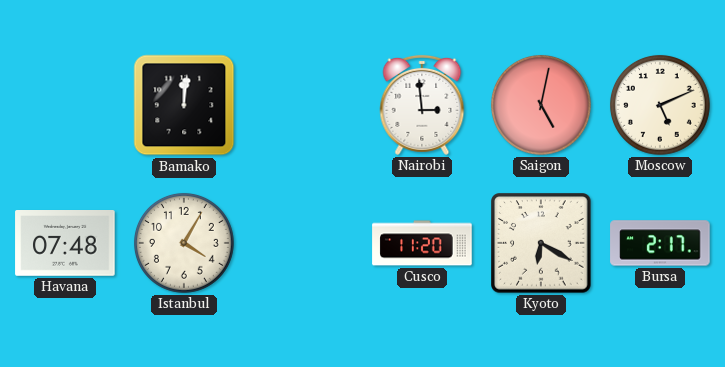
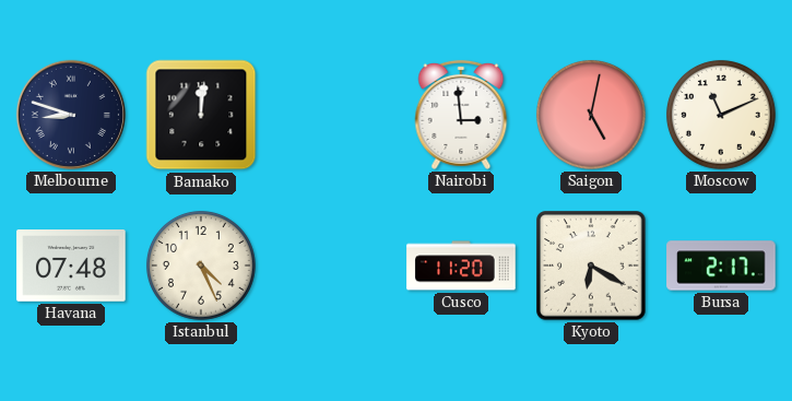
Melbourne: none -> 8:48
Moscow: 5:11 -> 11:11
Istanbul: 4:05 -> 4:26
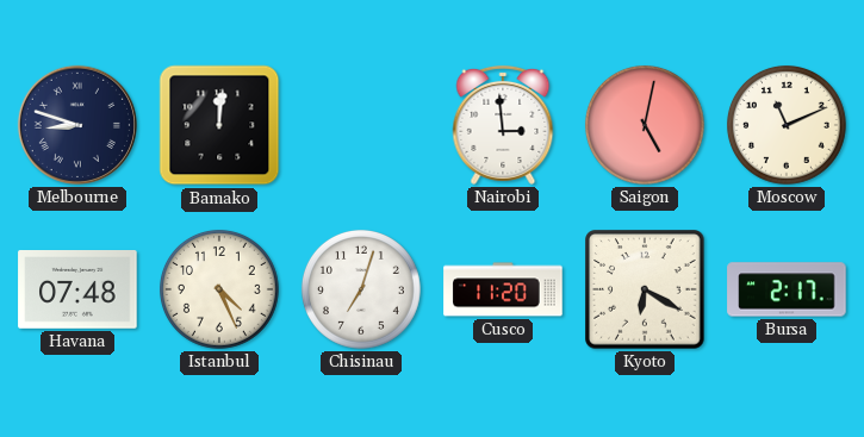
Chisinau: none -> 7:03
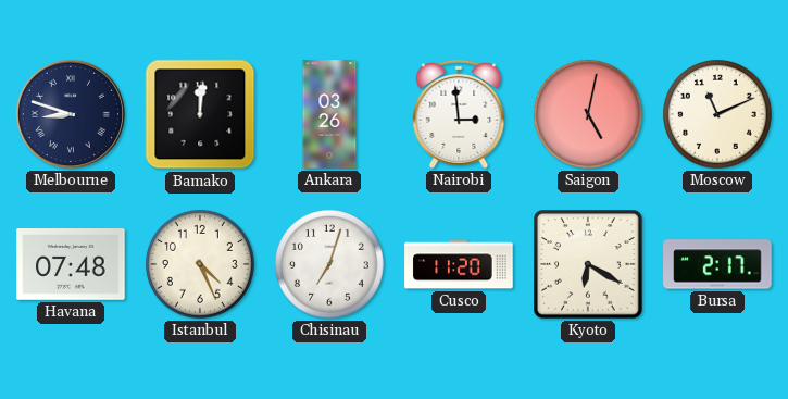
Ankara: none -> 03:26
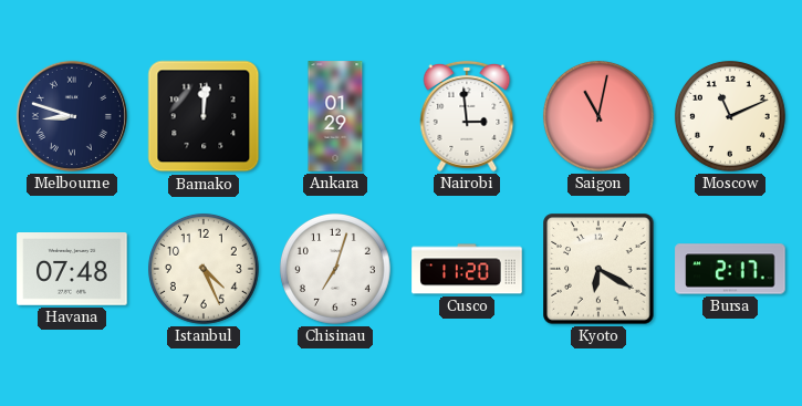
Ankara: 03:26 -> 01:29
Saigon: 5:02 -> 11:02
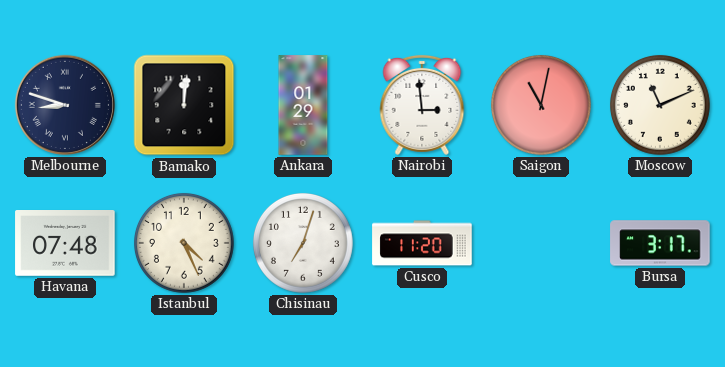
Kyoto: 6:20 -> none
Bursa: 2:17 -> 3:17
